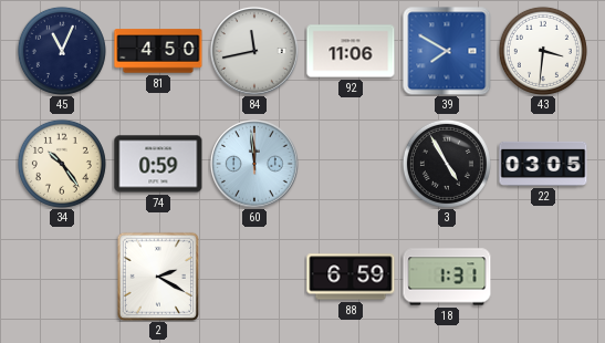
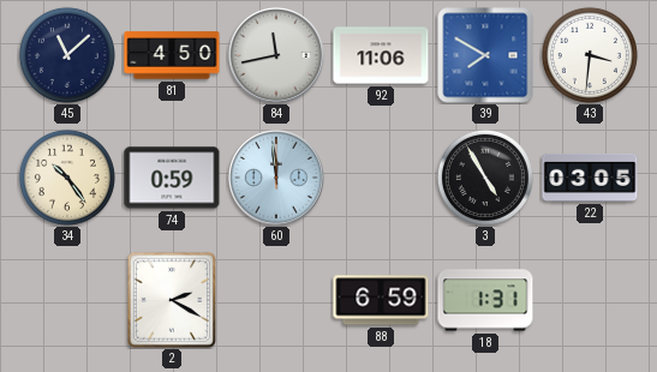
45: 11:04 -> 11:08
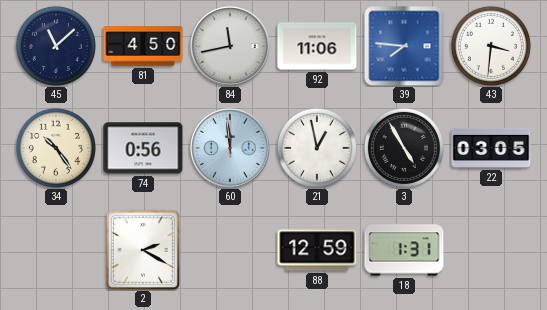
39: 7:50 -> 7:46
74: 0:59 -> 0:56
21: none -> 12:58
88: 6:59 -> 12:59
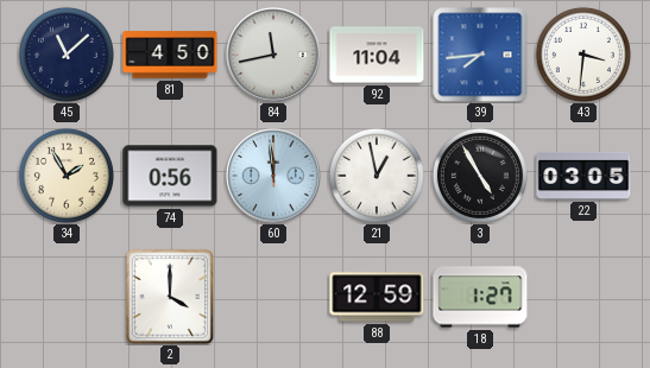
92: 11:06 -> 11:04
39: 7:46 -> 7:44
34: 10:24 -> 1:55
2: 2:20 -> 4:00
18: 1:31 -> 1:27
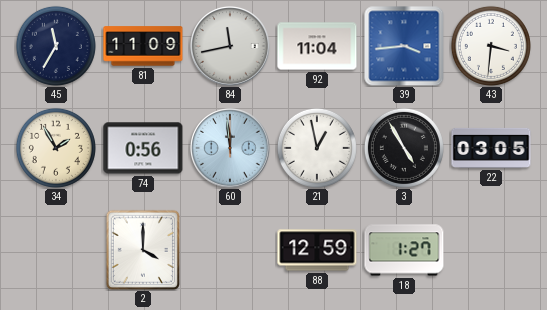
45: 11:08 -> 11:35
81: 4:50 -> 11:09
39: 7:44 -> 3:44
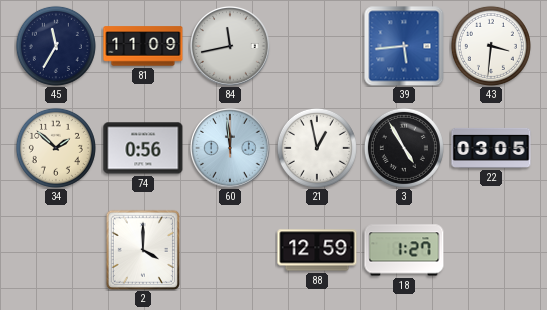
92: 11:04 -> none
39: 3:44 -> 5:44
34: 1:55 -> 1:52
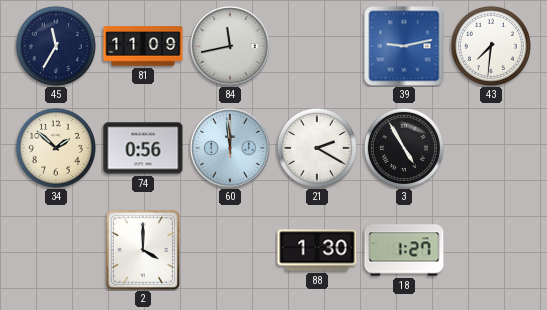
39: 5:44 -> 9:13
43: 3:31 -> 7:31
21: 12:58 -> 2:20
22: 03:05 -> none
88: 12:59 -> 1:30
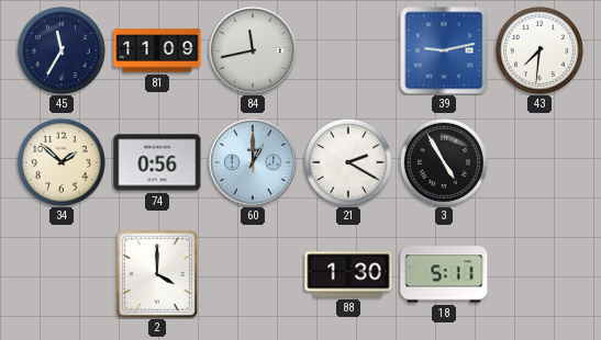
60: 11:59 -> 1:00
18: 1:27 -> 5:11
